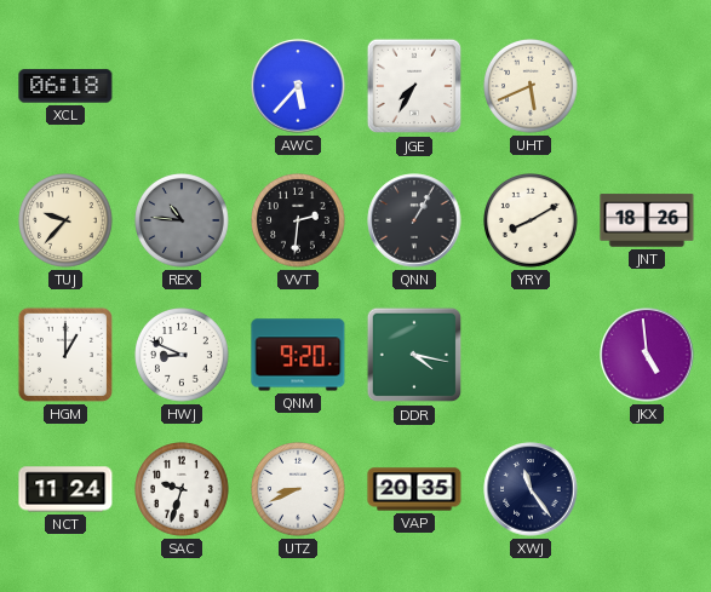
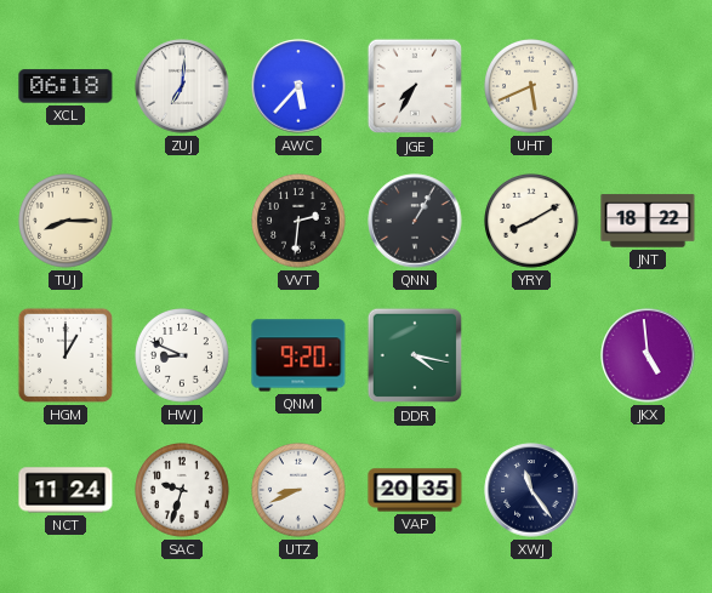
ZUJ: none -> 7:01
TUJ: 9:37 -> 8:15
REX: 10:46 -> none
JNT: 18:26 -> 18:22
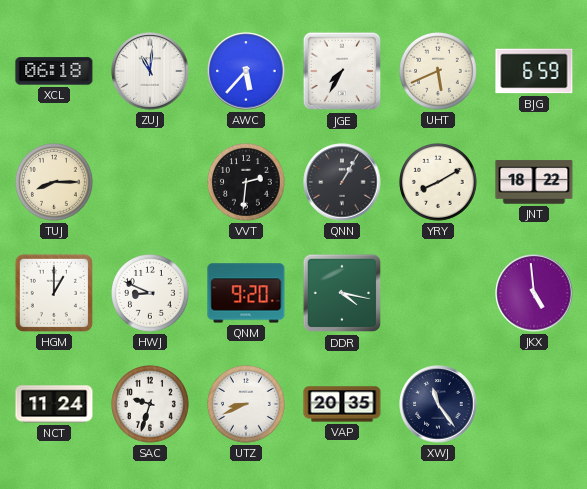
ZUJ: 7:01 -> 11:01
BJG: none -> 6:59
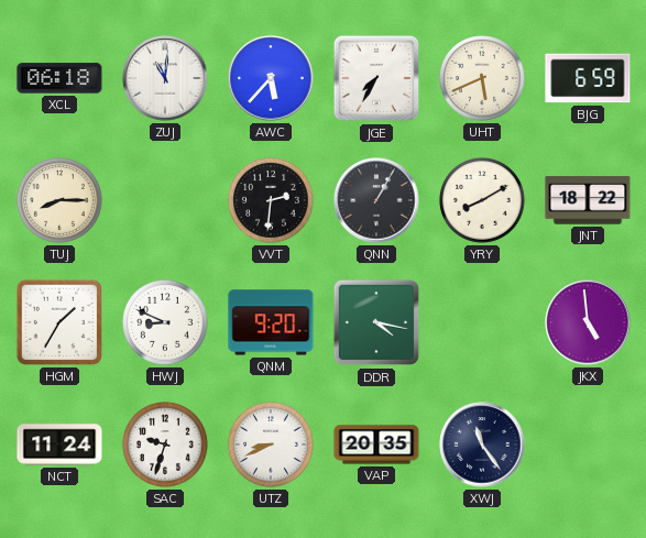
HGM: 1:00 -> 1:35
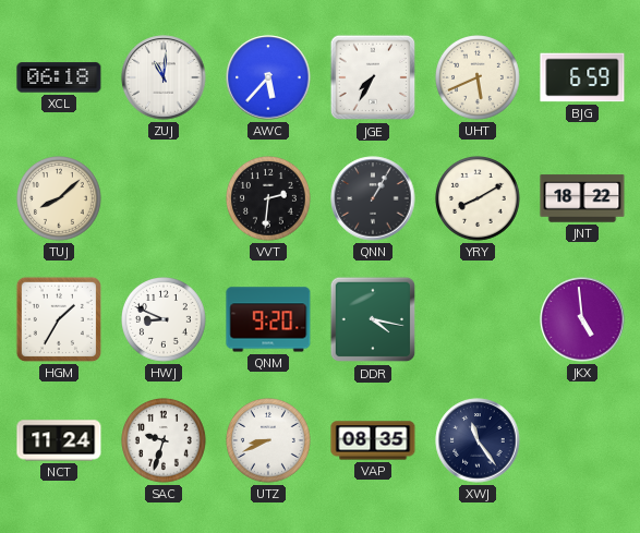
TUJ: 8:15 -> 8:08
VAP: 20:35 -> 08:35
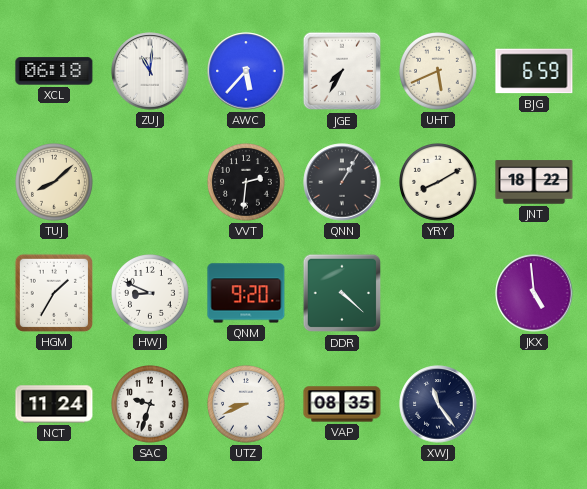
DDR: 4:17 -> 4:22
